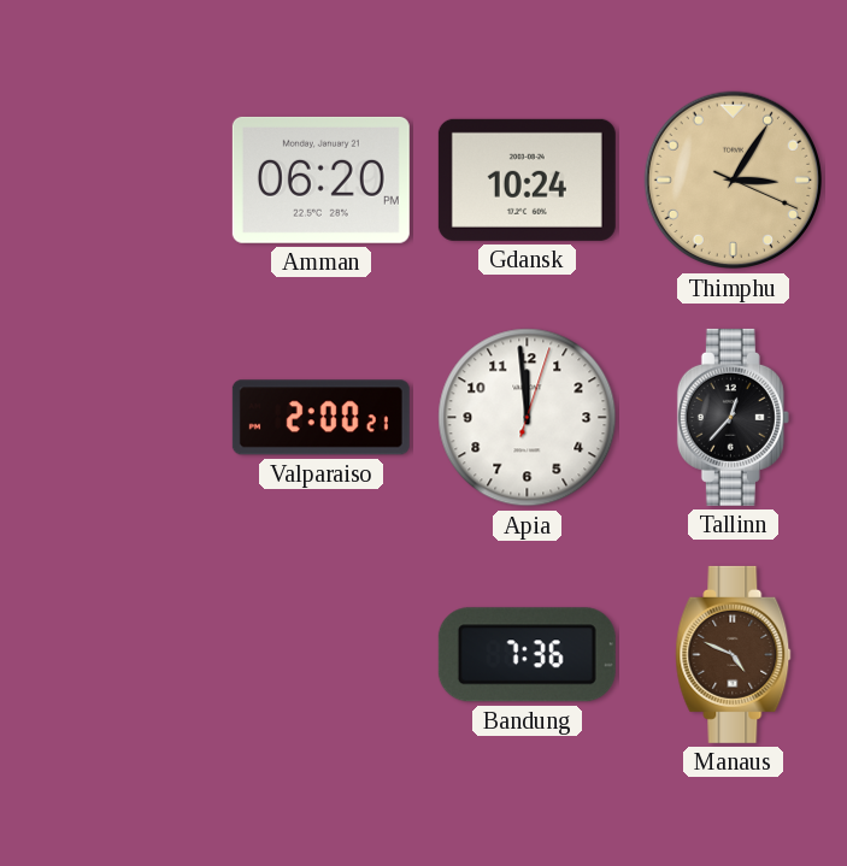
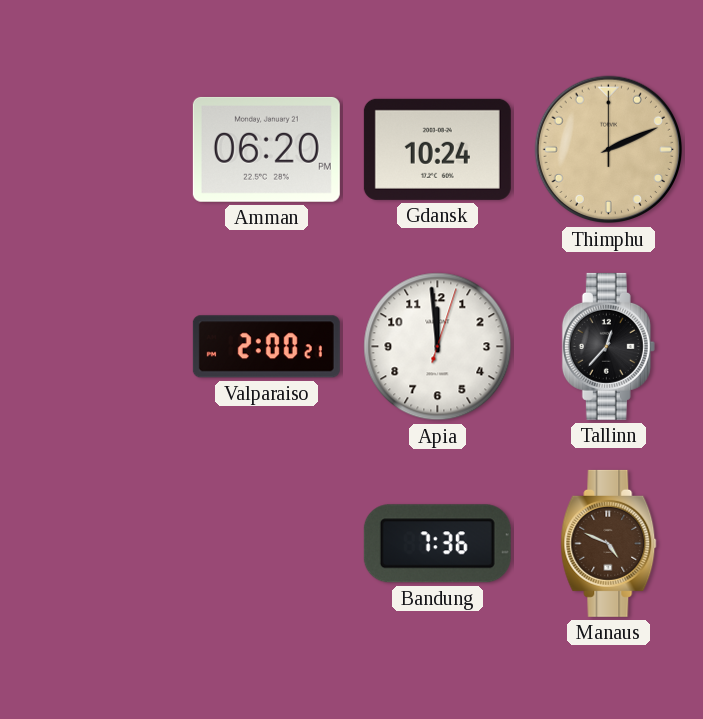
Thimphu: 3:05 -> 2:11
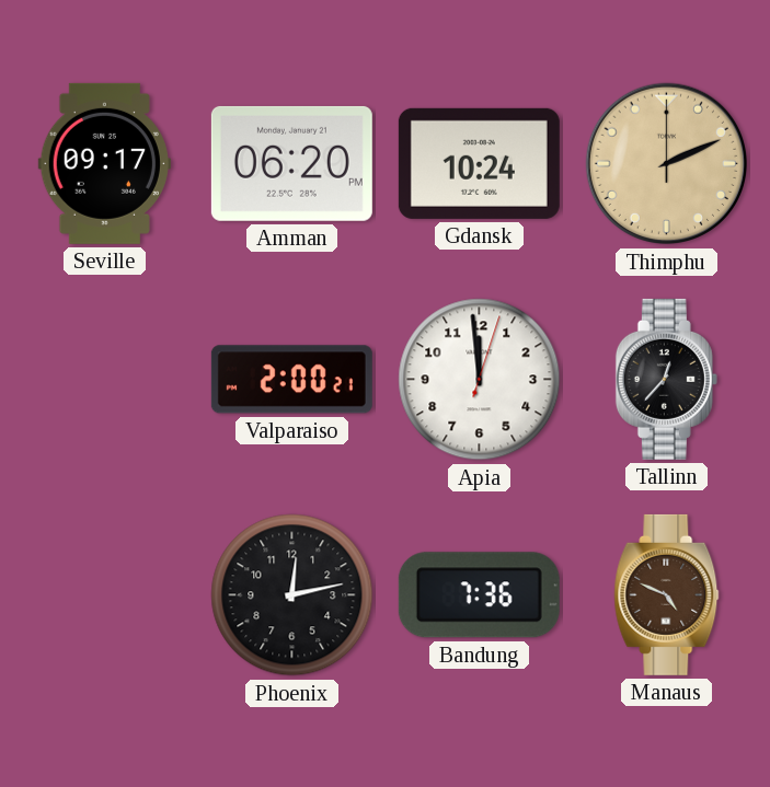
Seville: none -> 09:17
Phoenix: none -> 12:13
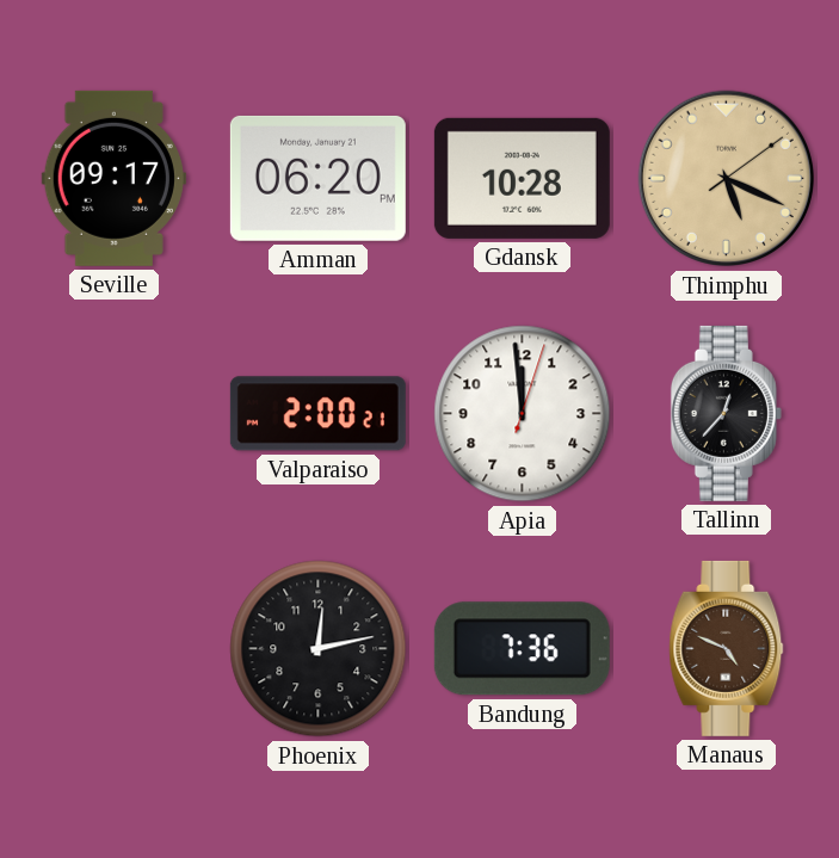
Gdansk: 10:24 -> 10:28
Thimphu: 2:11 -> 5:19
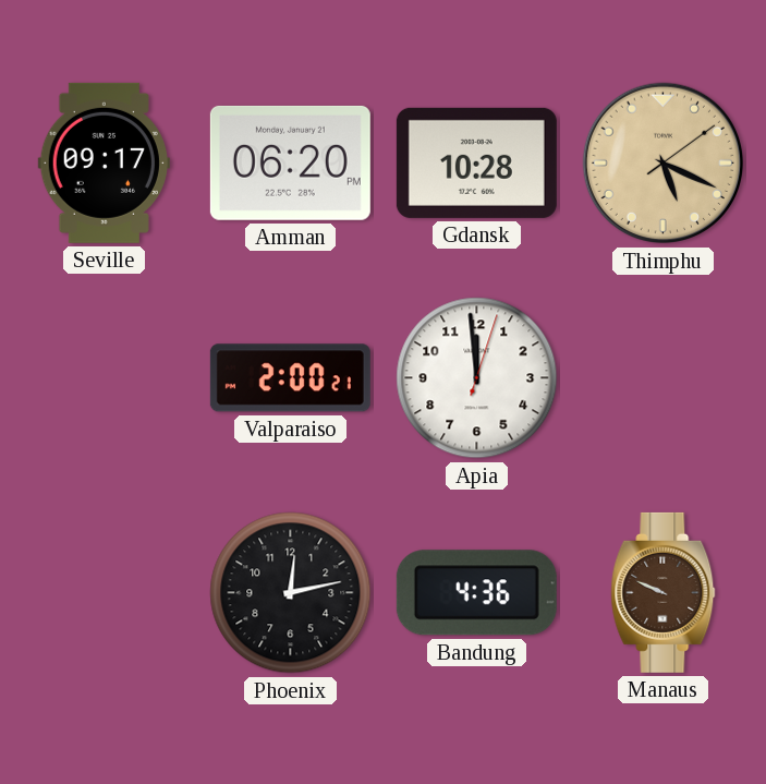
Tallinn: 12:37 -> none
Bandung: 7:36 -> 4:36
Manaus: 4:49 -> 9:49
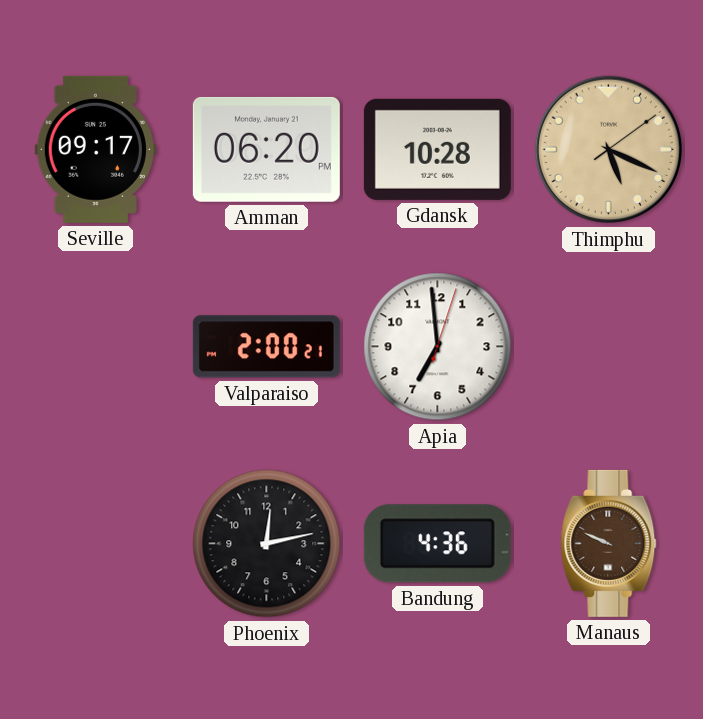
Apia: 11:59 -> 6:59
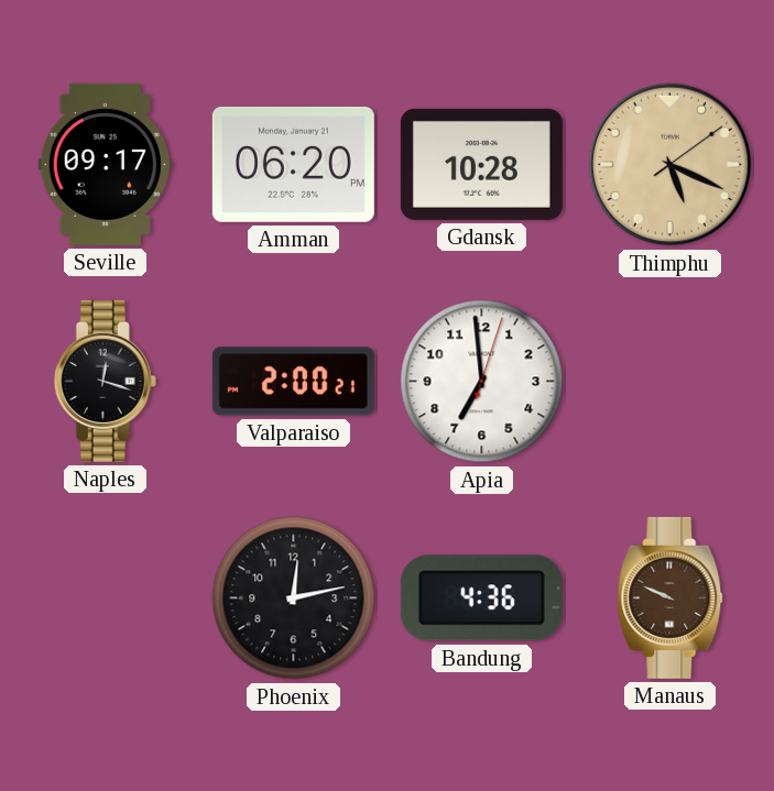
Naples: none -> 12:18
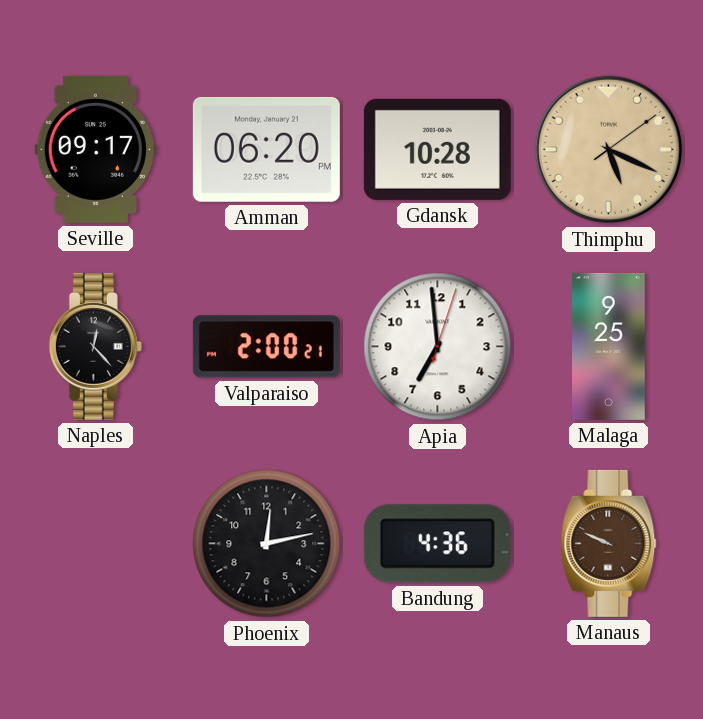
Naples: 12:18 -> 12:23
Malaga: none -> 9:25
